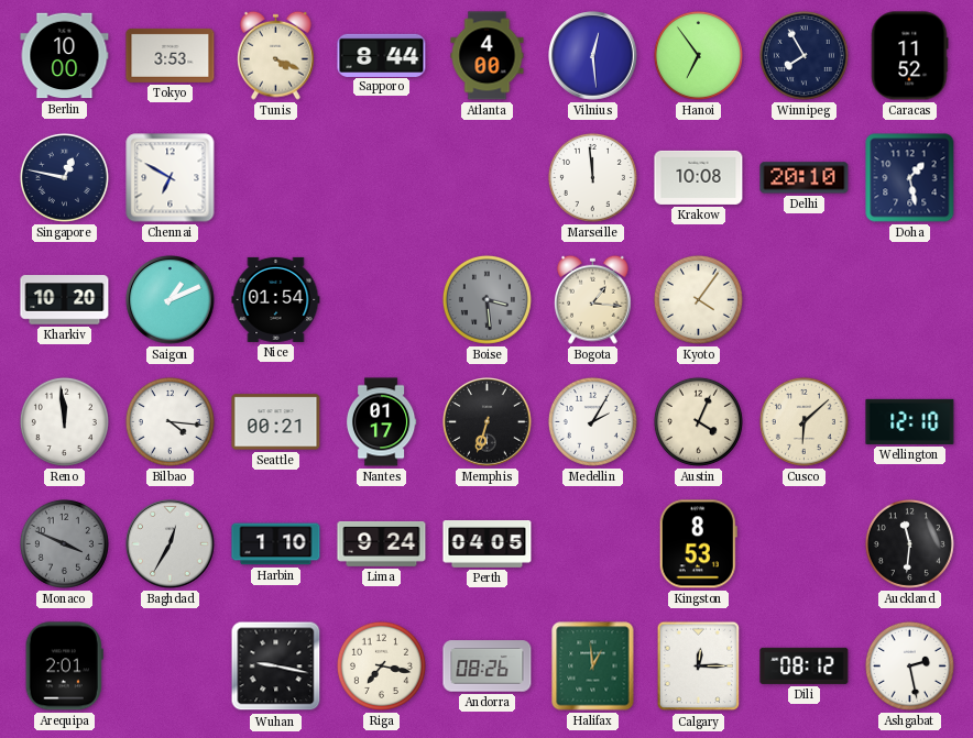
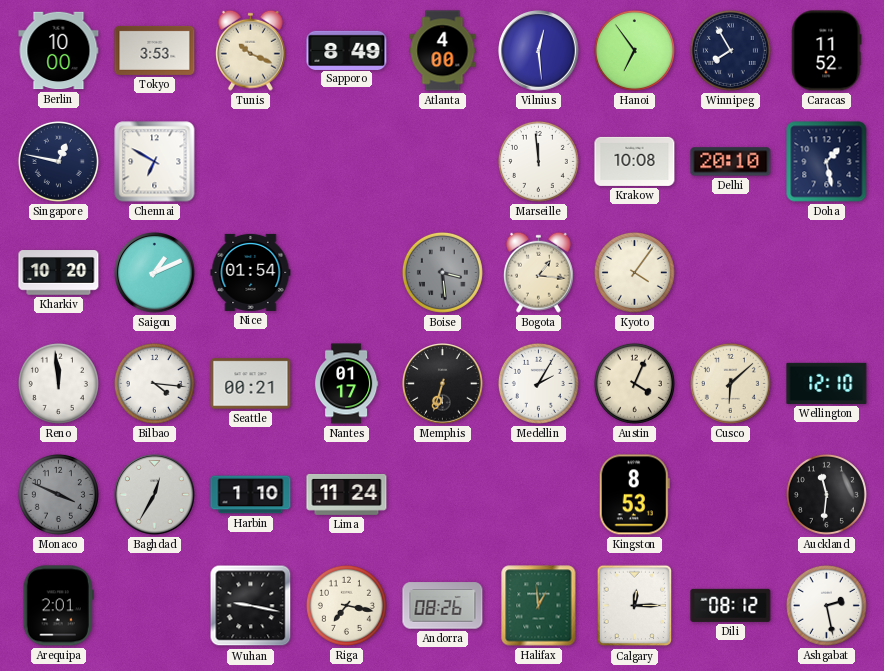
Tunis: 4:19 -> 10:19
Sapporo: 8:44 -> 8:49
Lima: 9:24 -> 11:24
Perth: 04:05 -> none
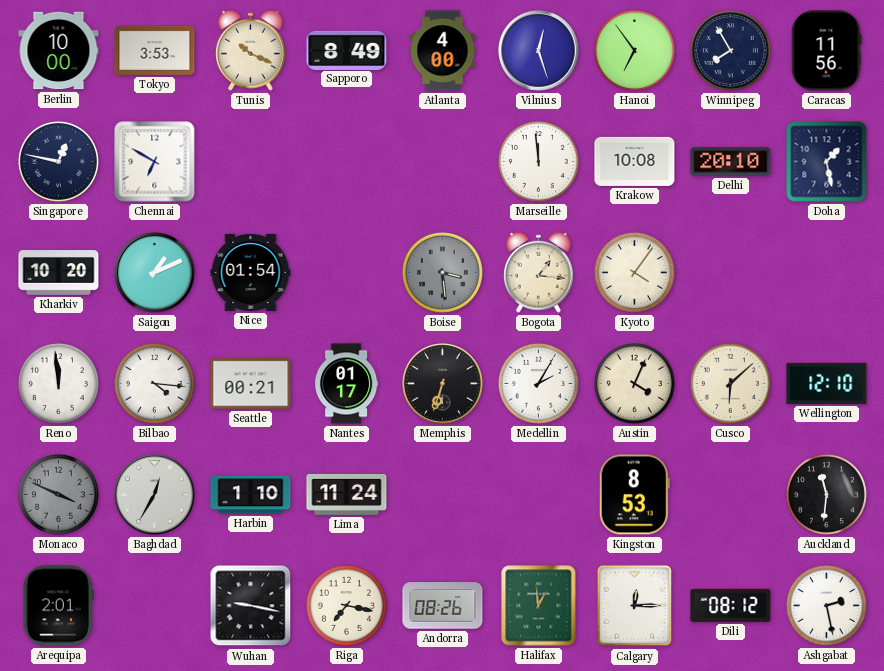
Vilnius: 12:29 -> 12:27
Caracas: 11:52 -> 11:56
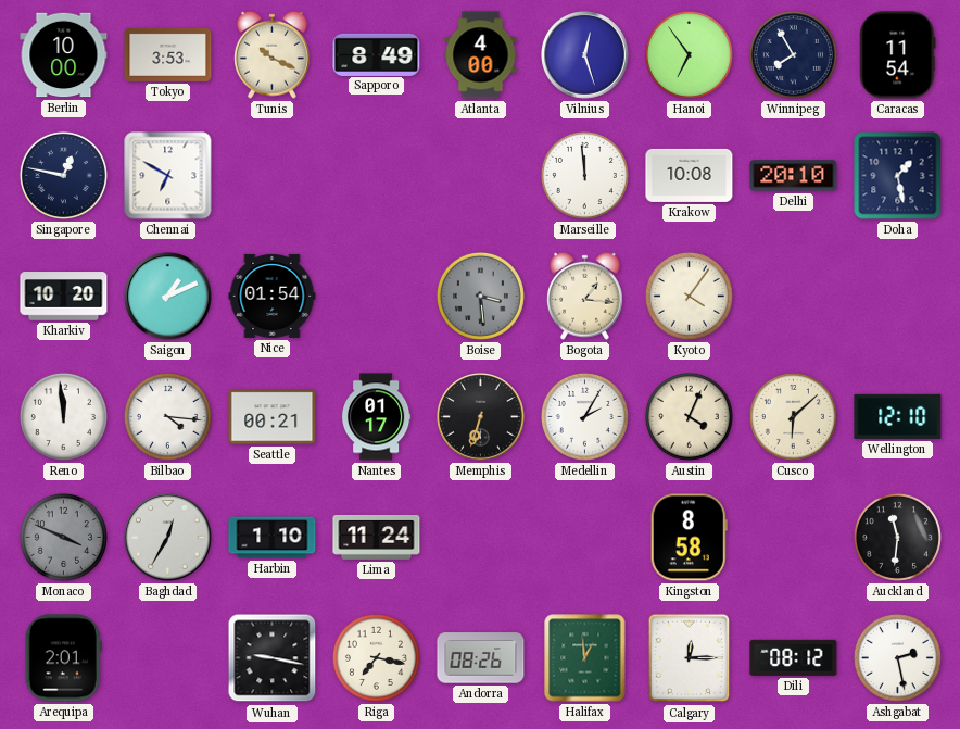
Caracas: 11:56 -> 11:54
Kingston: 8:53 -> 8:58
